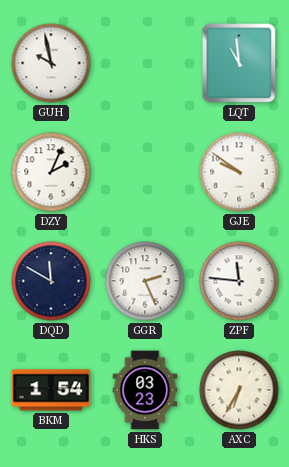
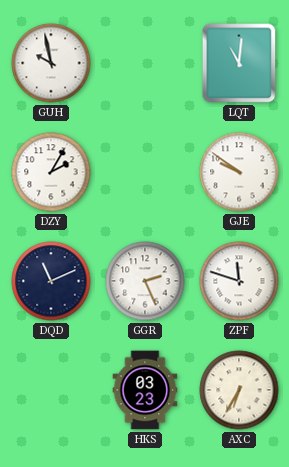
LQT: 10:59 -> 11:01
DZY: 2:04 -> 2:05
DQD: 11:50 -> 11:11
ZPF: 11:46 -> 11:48
BKM: 1:54 -> none
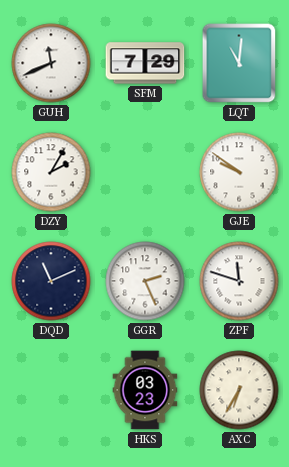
GUH: 9:58 -> 11:41
SFM: none -> 7:29
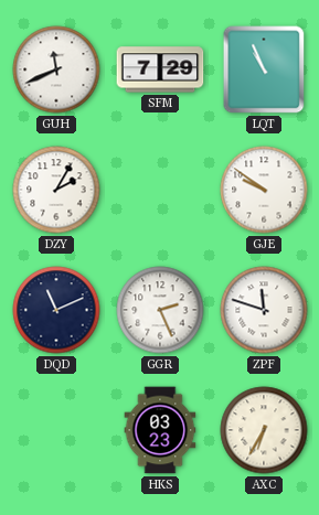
LQT: 11:01 -> 10:56
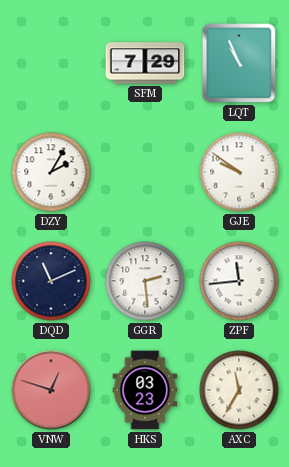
GUH: 11:41 -> none
GGR: 2:26 -> 2:29
ZPF: 11:48 -> 11:44
VNW: none -> 12:48
AXC: 6:35 -> 11:35
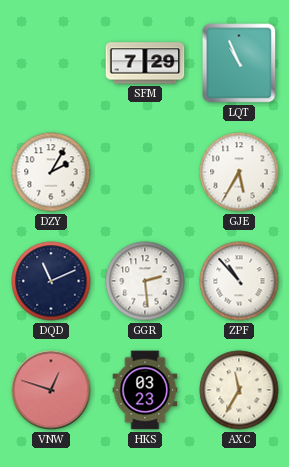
GJE: 9:51 -> 5:35
ZPF: 11:44 -> 10:53
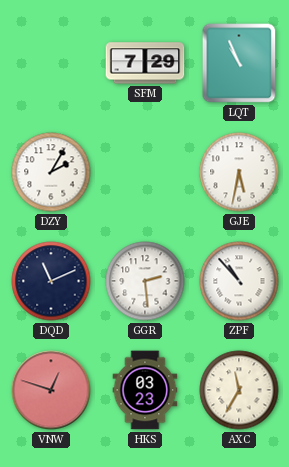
GJE: 5:35 -> 5:32
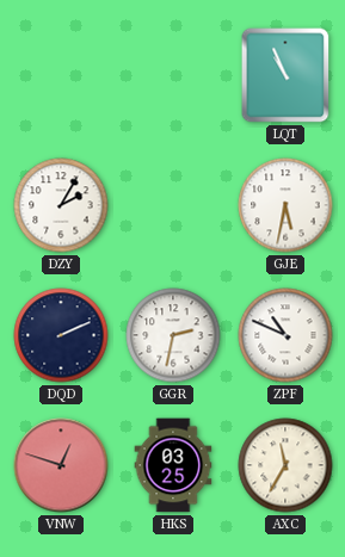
SFM: 7:29 -> none
DQD: 11:11 -> 2:11
GGR: 2:29 -> 2:32
ZPF: 10:53 -> 10:49
HKS: 03:23 -> 03:25
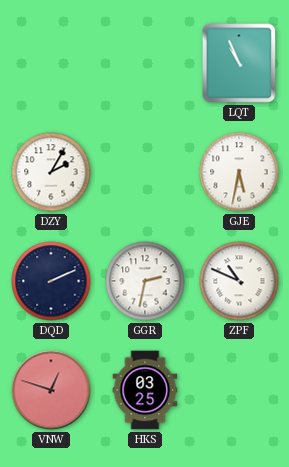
AXC: 11:35 -> none
